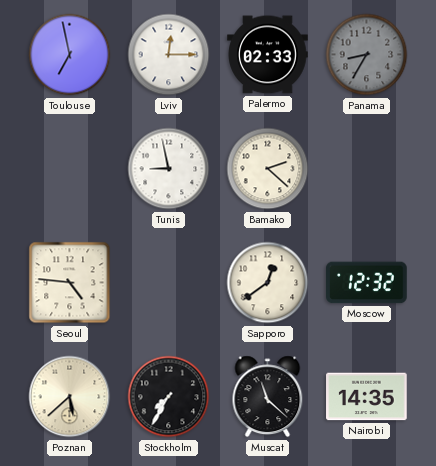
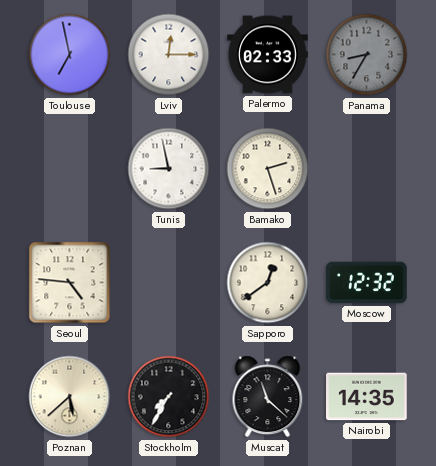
Bamako: 2:22 -> 2:27
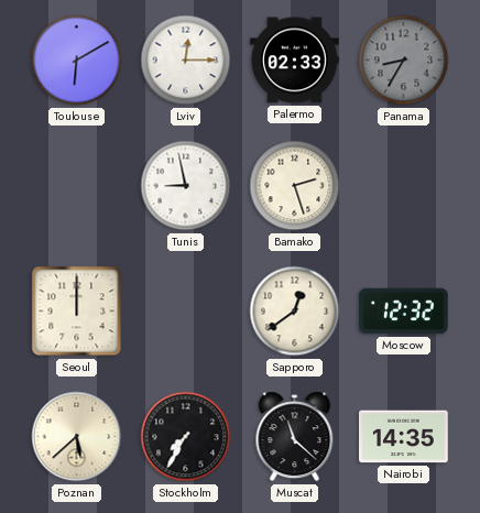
Toulouse: 6:58 -> 6:10
Seoul: 4:46 -> 12:00
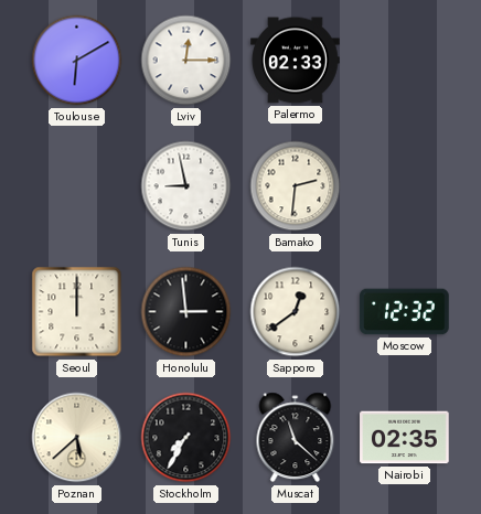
Panama: 8:35 -> none
Bamako: 2:27 -> 2:31
Honolulu: none -> 2:59
Nairobi: 14:35 -> 02:35
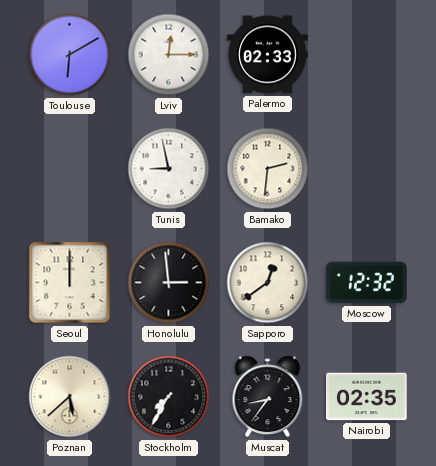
Muscat: 11:22 -> 8:36
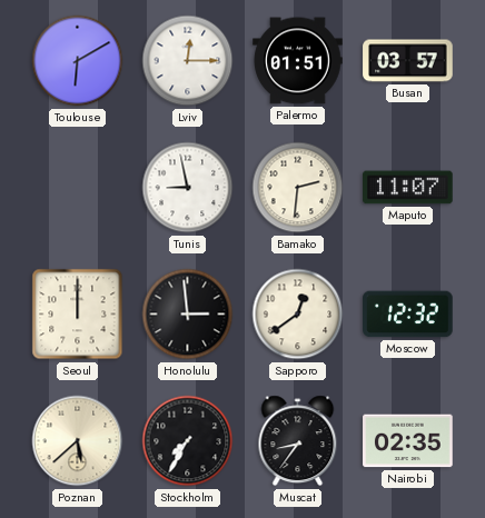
Palermo: 02:33 -> 01:51
Busan: none -> 03:57
Maputo: none -> 11:07
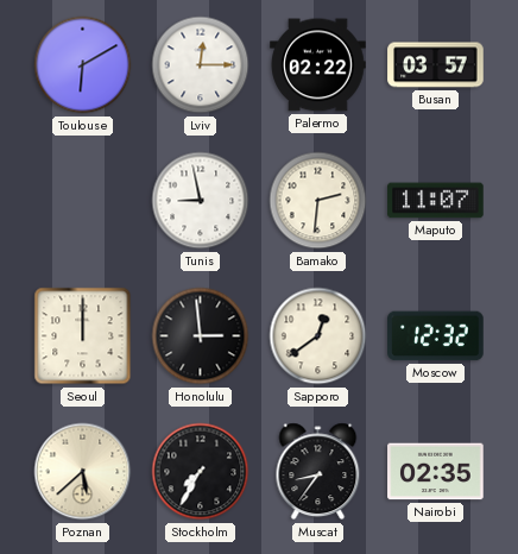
Palermo: 01:51 -> 02:22
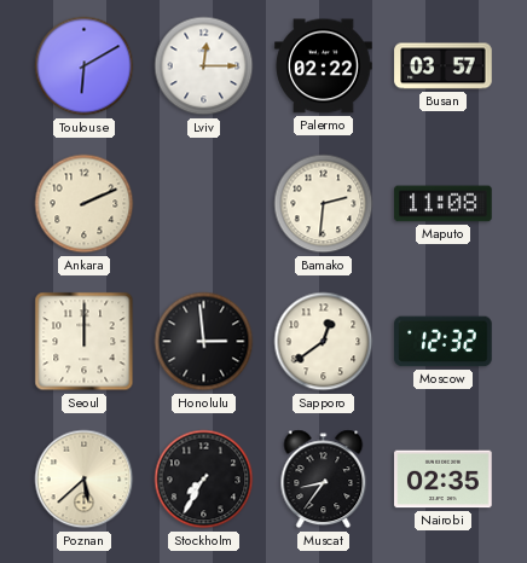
Ankara: none -> 2:11
Tunis: 8:58 -> none
Maputo: 11:07 -> 11:08
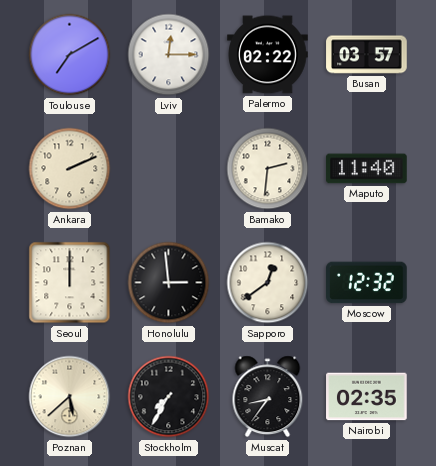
Toulouse: 6:10 -> 7:10
Maputo: 11:08 -> 11:40
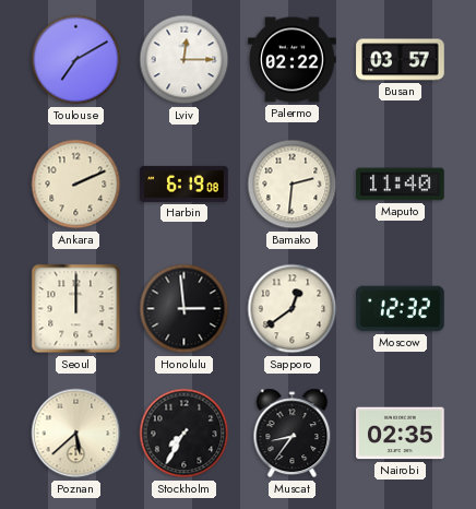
Harbin: none -> 6:19
